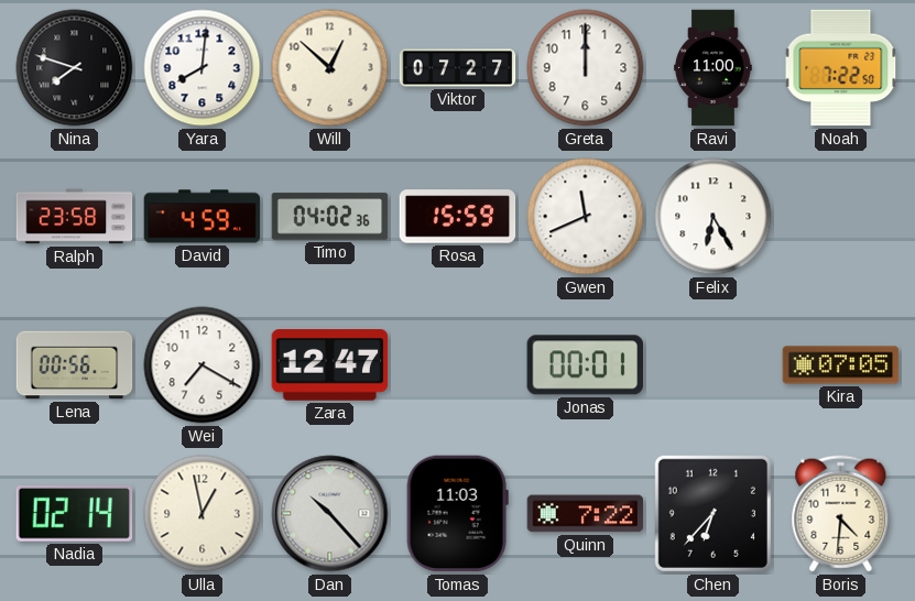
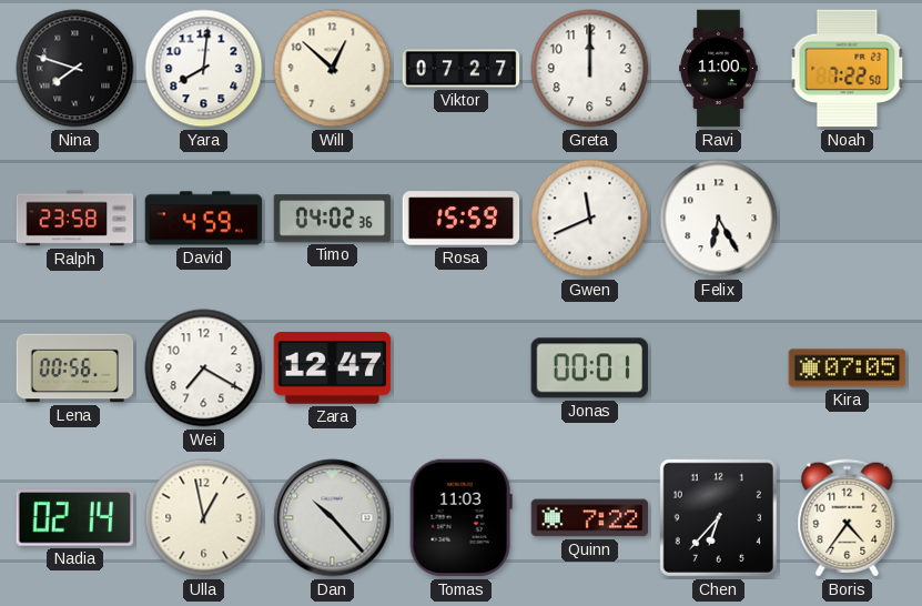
Boris: 4:31 -> 4:36
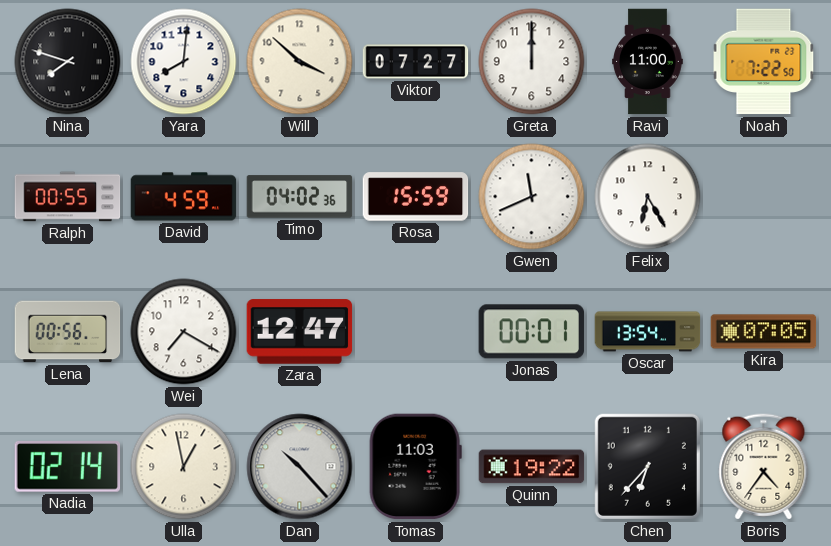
Will: 12:52 -> 3:52
Ralph: 23:58 -> 00:55
Oscar: none -> 13:54
Quinn: 7:22 -> 19:22
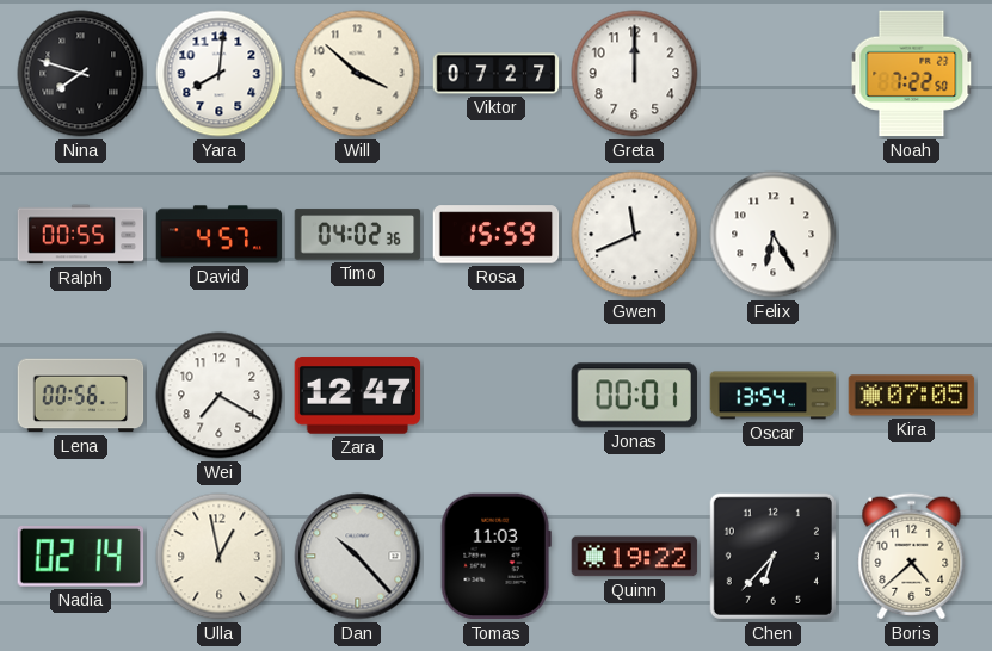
Ravi: 11:00 -> none
David: 4:59 -> 4:57
Boris: 4:36 -> 4:38
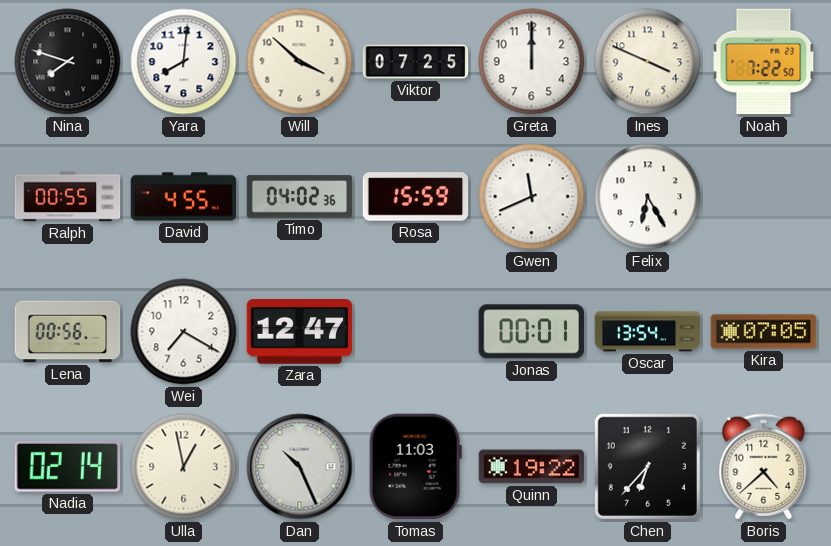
Viktor: 07:27 -> 07:25
Ines: none -> 3:49
David: 4:57 -> 4:55
Dan: 10:23 -> 10:26
